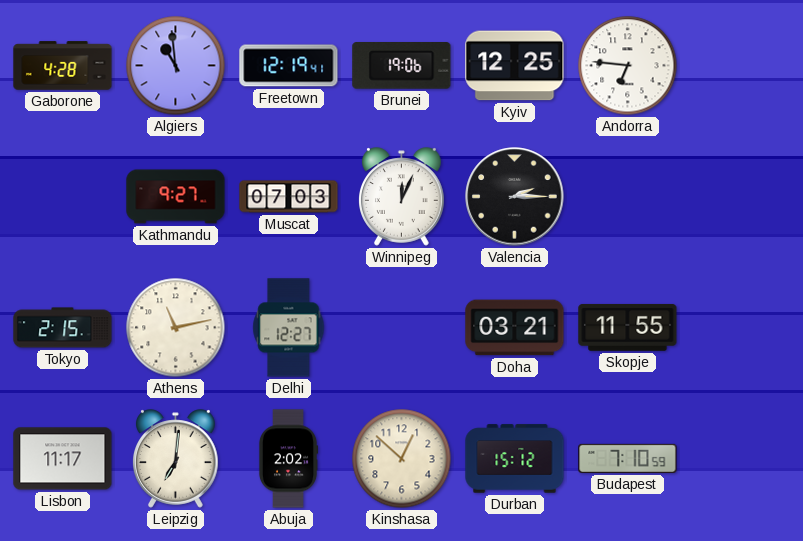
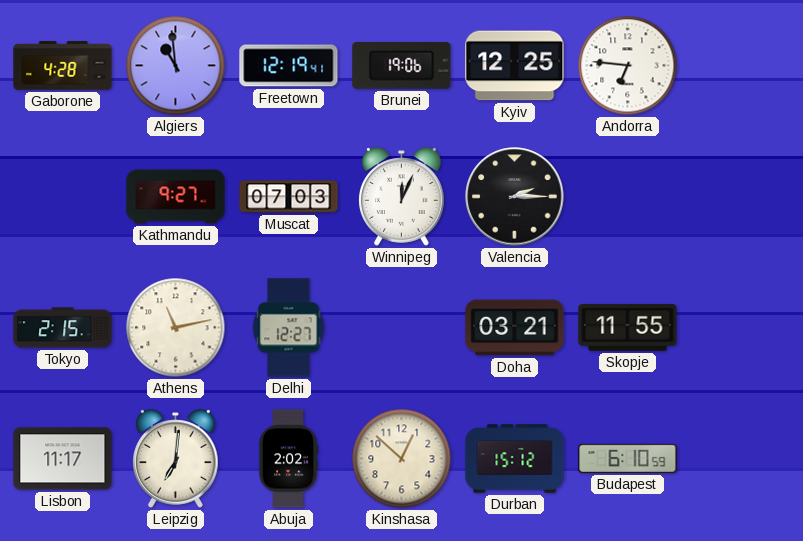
Budapest: 7:10 -> 6:10
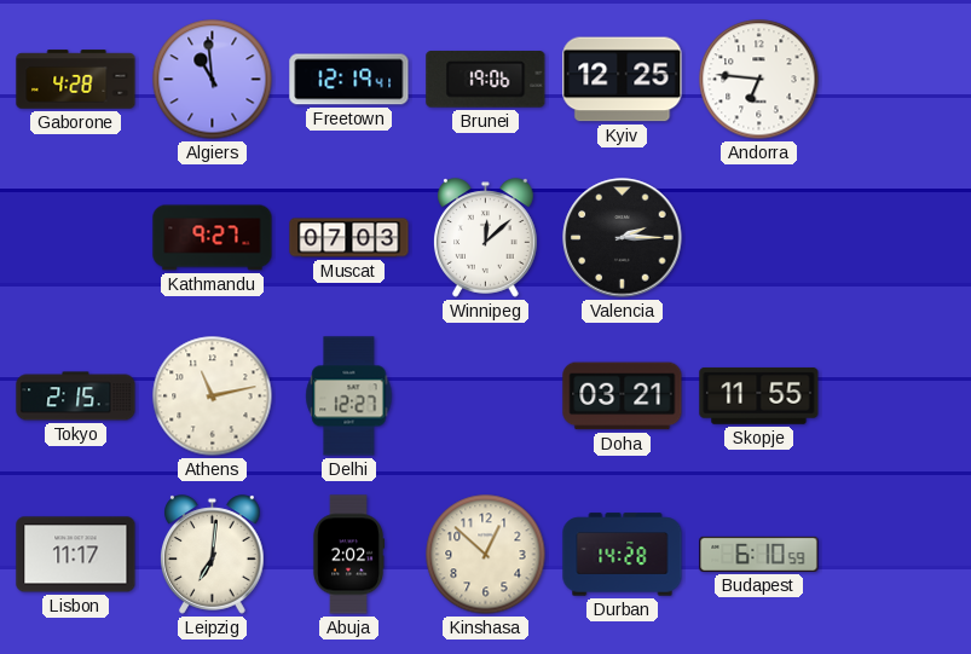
Winnipeg: 12:04 -> 12:08
Durban: 15:12 -> 14:28
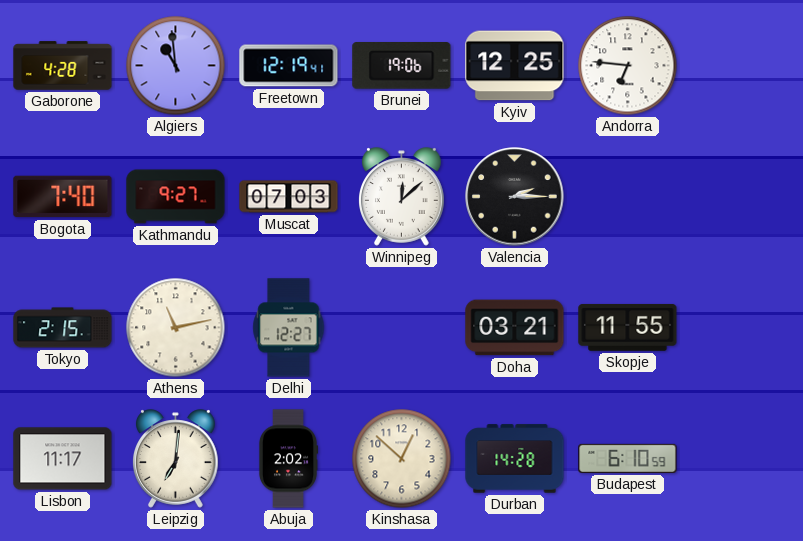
Bogota: none -> 7:40
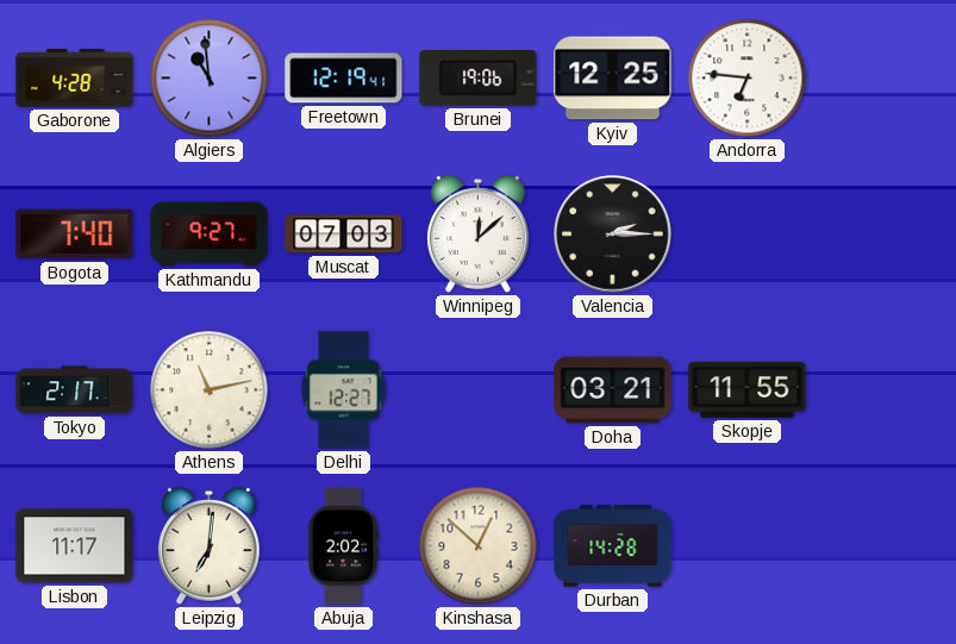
Tokyo: 2:15 -> 2:17
Budapest: 6:10 -> none
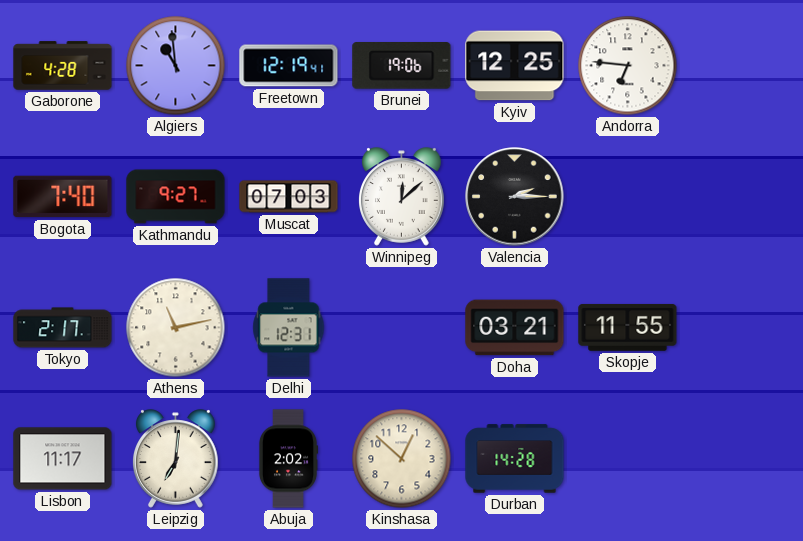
Delhi: 12:27 -> 12:31
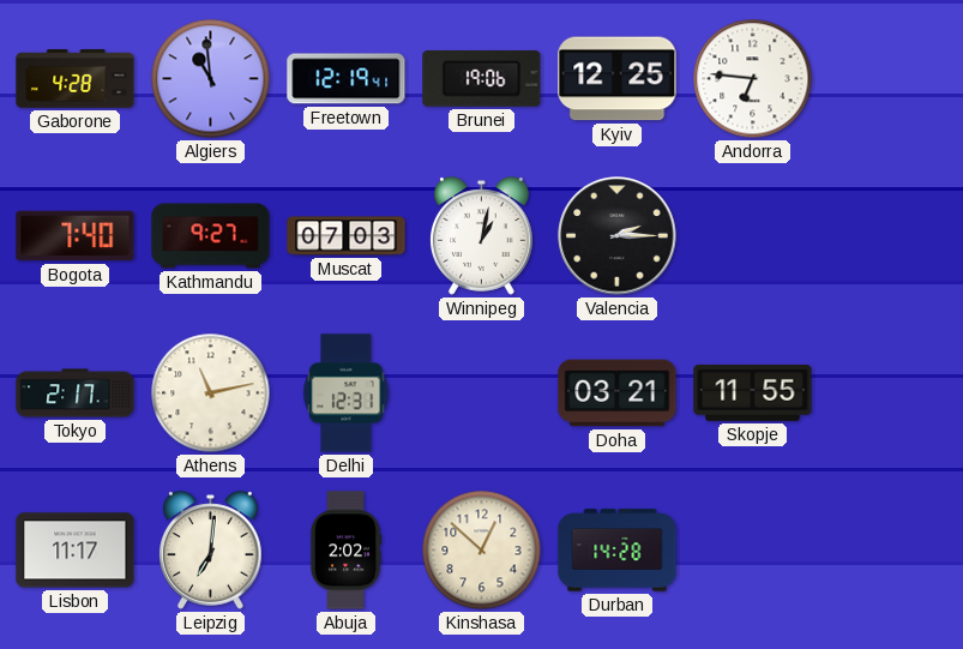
Winnipeg: 12:08 -> 1:02
